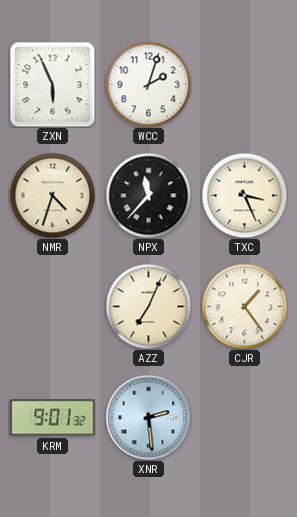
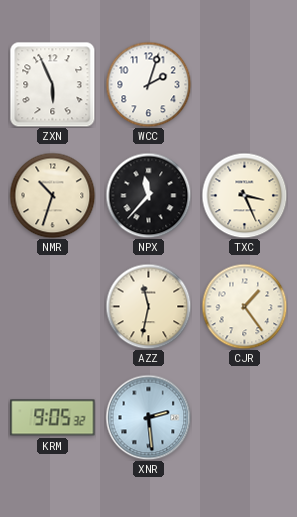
NMR: 4:33 -> 10:33
AZZ: 7:04 -> 11:32
KRM: 9:01 -> 9:05
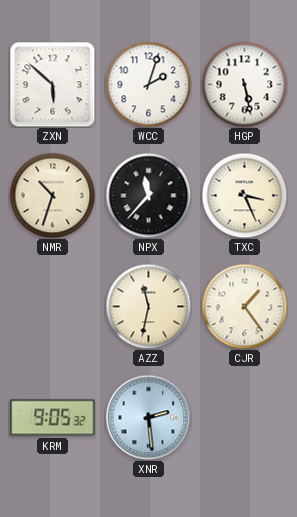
ZXN: 5:56 -> 5:52
HGP: none -> 5:28
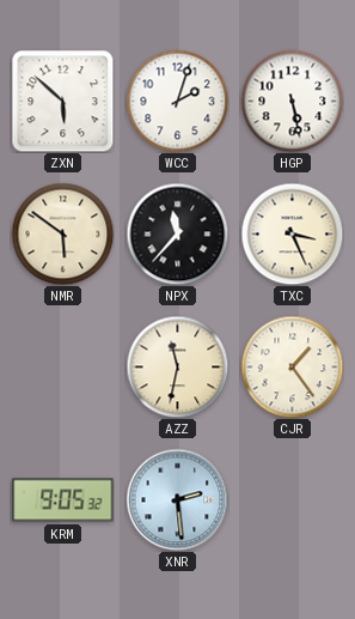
NMR: 10:33 -> 5:51
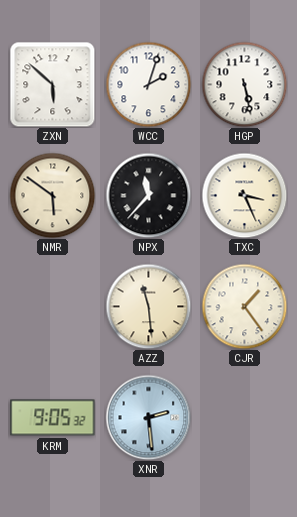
AZZ: 11:32 -> 11:29
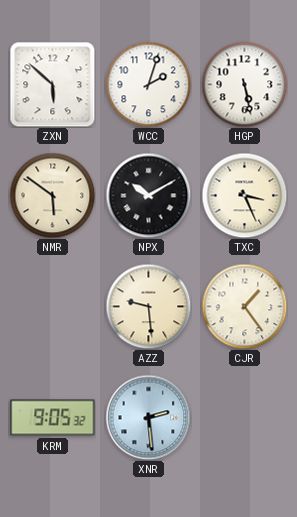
NPX: 11:37 -> 10:10
AZZ: 11:29 -> 9:29
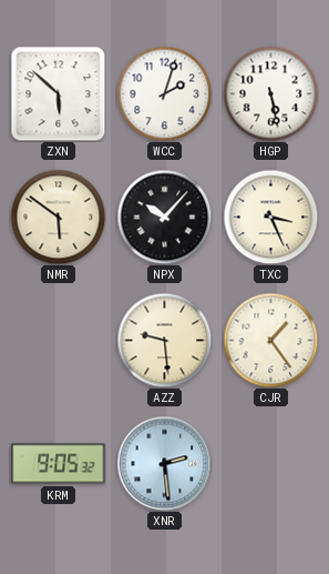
NPX: 10:10 -> 10:07
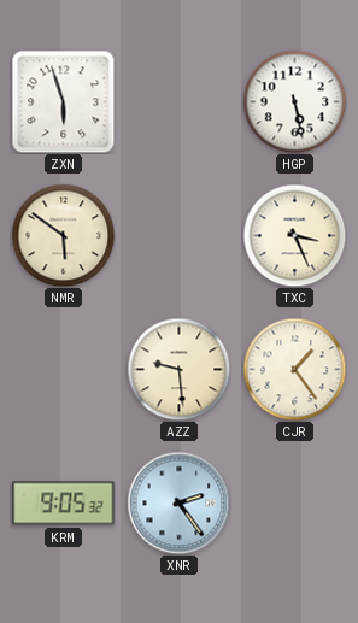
ZXN: 5:52 -> 5:57
WCC: 2:03 -> none
NPX: 10:07 -> none
XNR: 2:29 -> 2:24
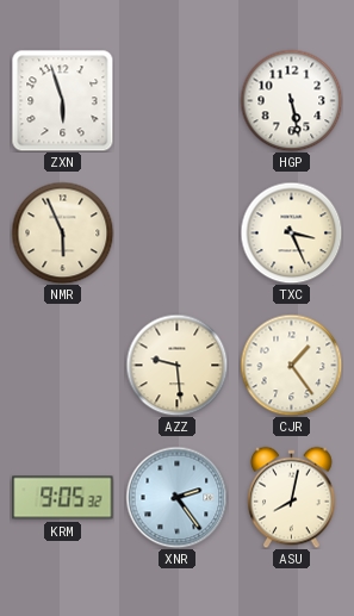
NMR: 5:51 -> 5:56
ASU: none -> 8:02
